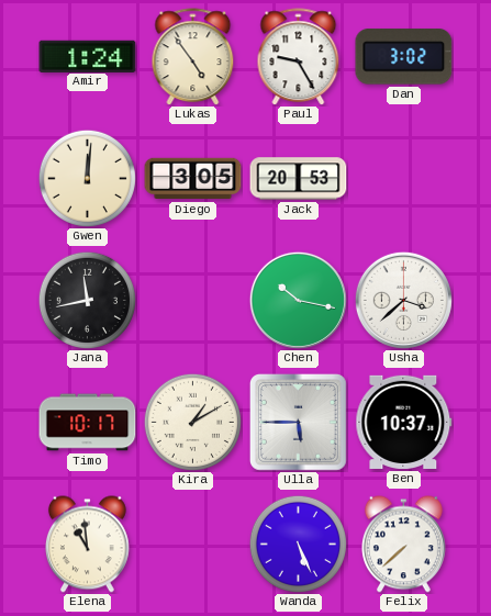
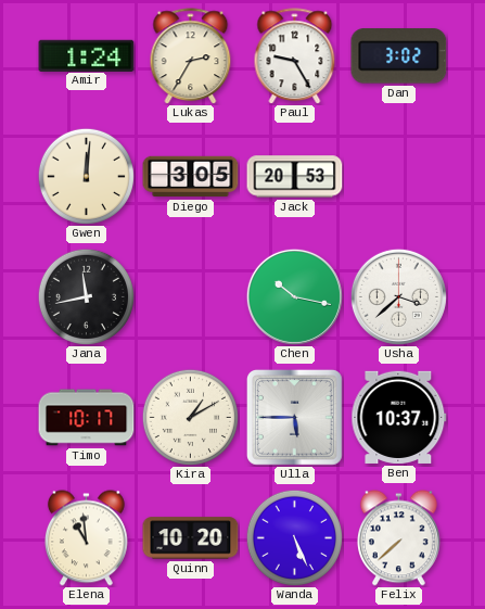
Lukas: 4:54 -> 2:35
Quinn: none -> 10:20
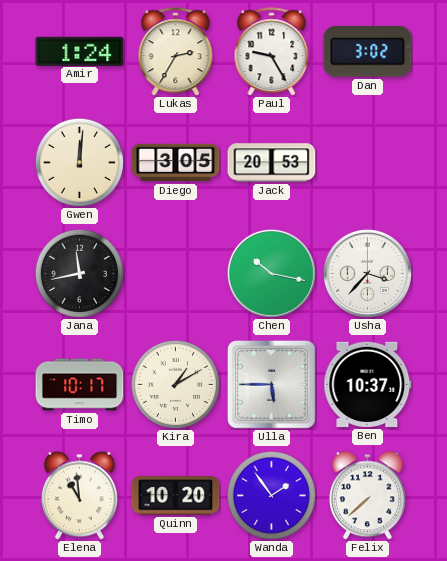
Usha: 3:38 -> 3:37
Wanda: 5:26 -> 1:54
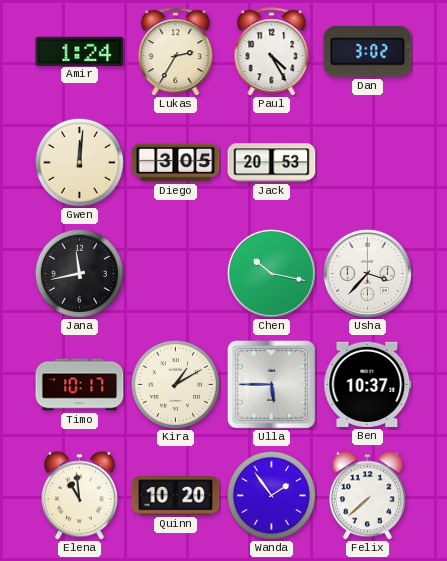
Paul: 9:25 -> 4:25
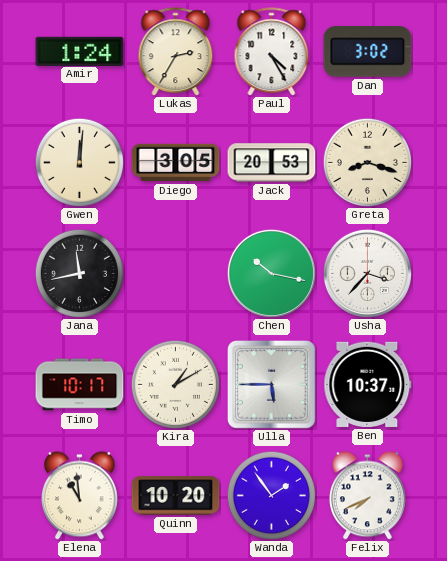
Greta: none -> 8:18
Felix: 7:38 -> 7:41
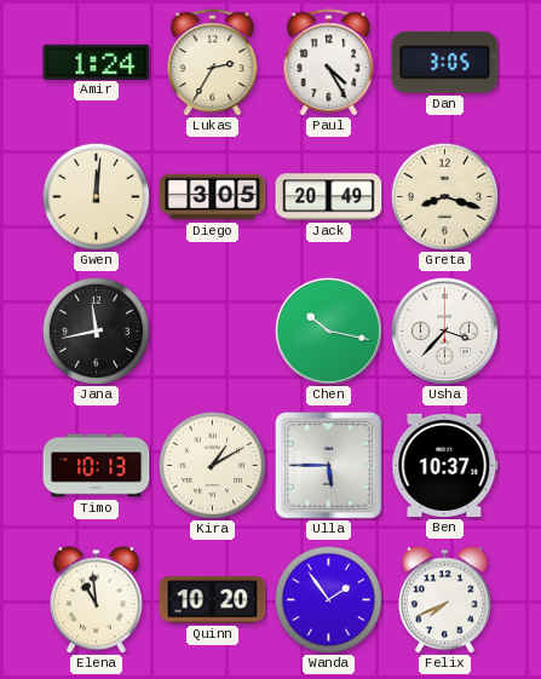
Dan: 3:02 -> 3:05
Jack: 20:53 -> 20:49
Timo: 10:17 -> 10:13
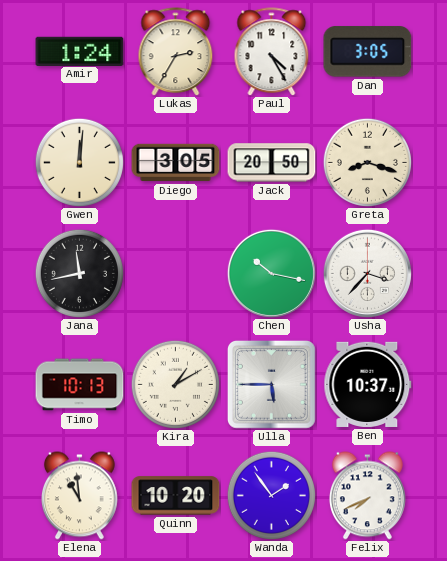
Jack: 20:49 -> 20:50
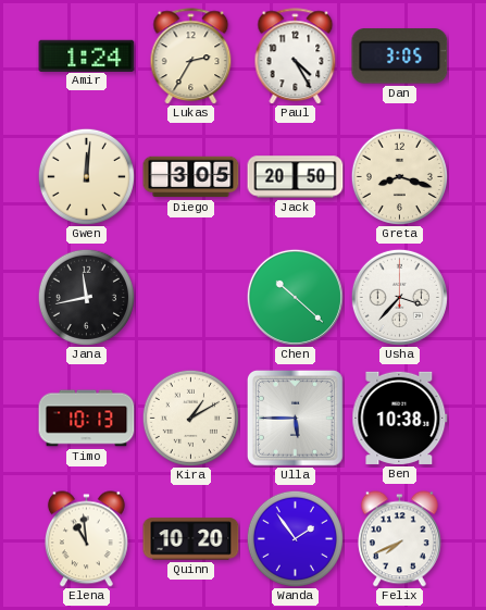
Chen: 10:17 -> 10:22
Ben: 10:37 -> 10:38
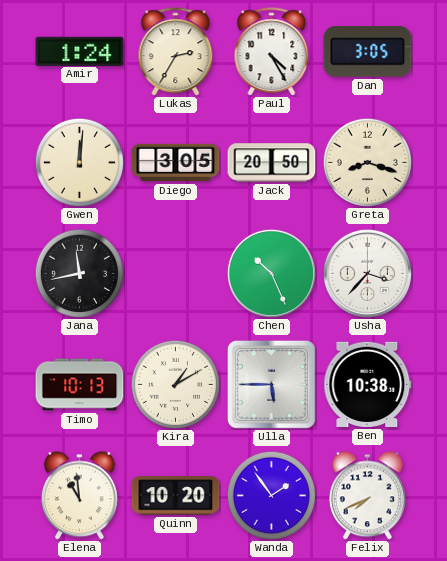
Chen: 10:22 -> 10:26
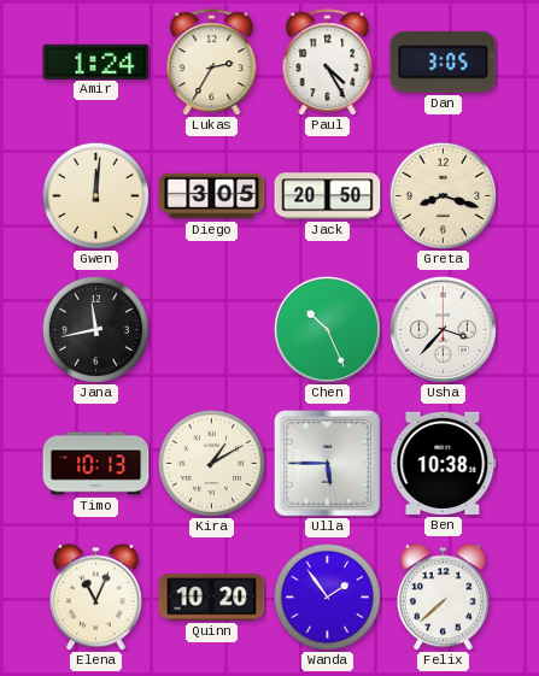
Elena: 10:59 -> 11:04
Felix: 7:41 -> 7:38
